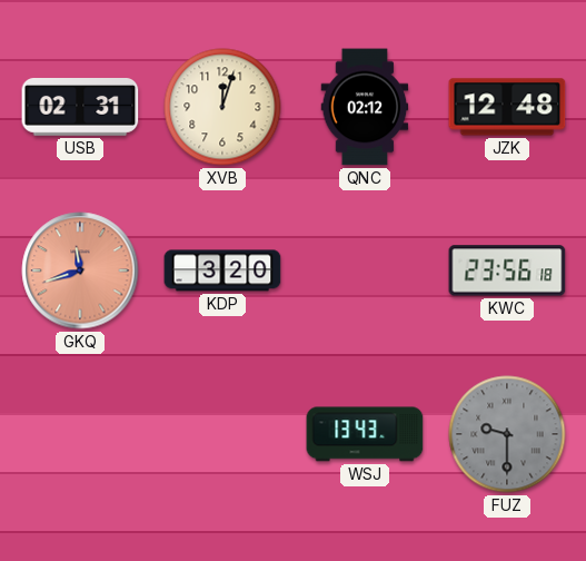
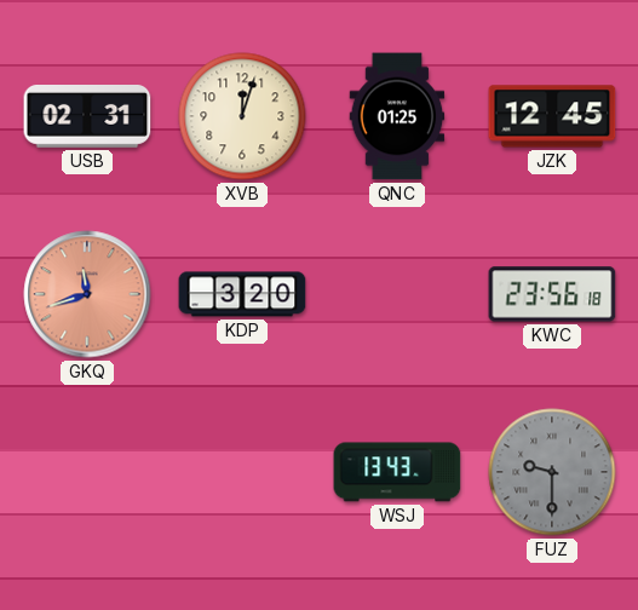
QNC: 02:12 -> 01:25
JZK: 12:48 -> 12:45
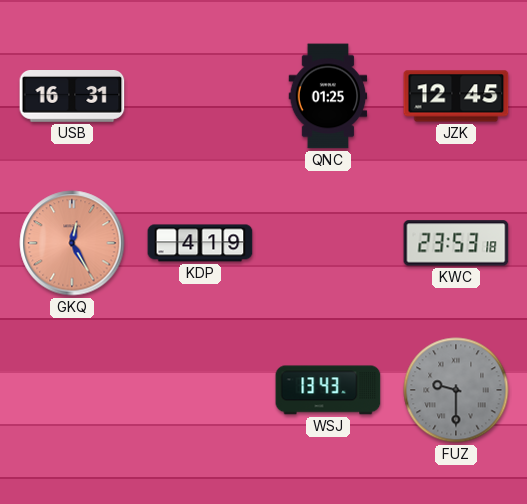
USB: 02:31 -> 16:31
XVB: 12:03 -> none
GKQ: 11:42 -> 12:25
KDP: 3:20 -> 4:19
KWC: 23:56 -> 23:53
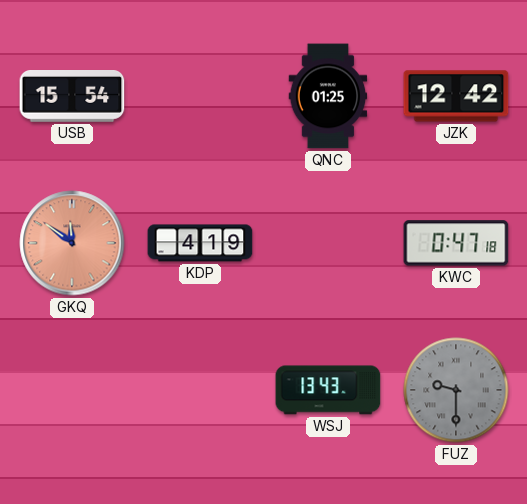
USB: 16:31 -> 15:54
JZK: 12:45 -> 12:42
GKQ: 12:25 -> 11:51
KWC: 23:53 -> 0:47
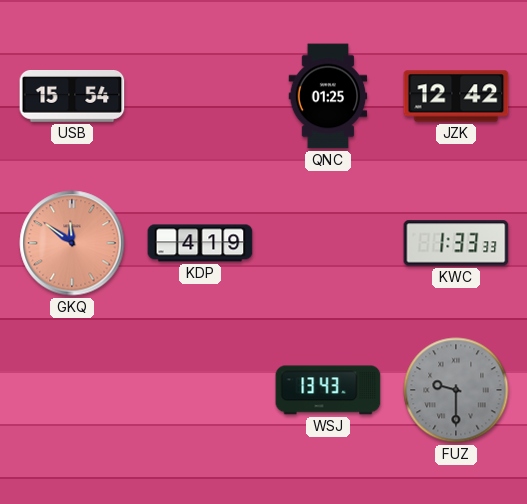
KWC: 0:47 -> 1:33
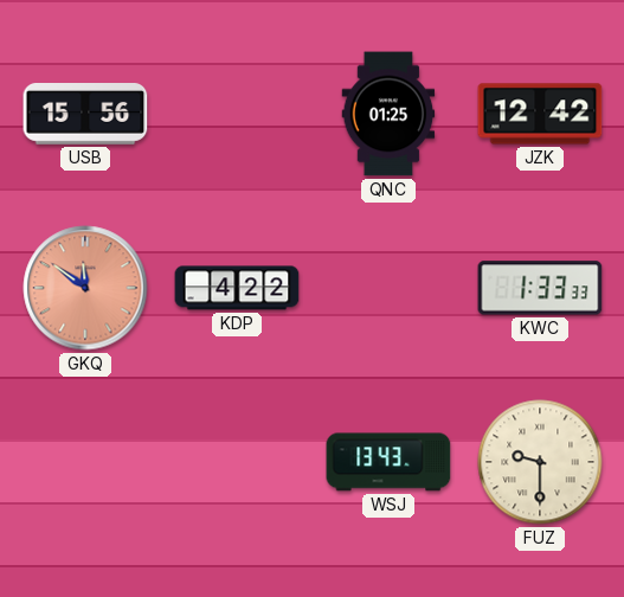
USB: 15:54 -> 15:56
KDP: 4:19 -> 4:22
FUZ dial: grey -> cream
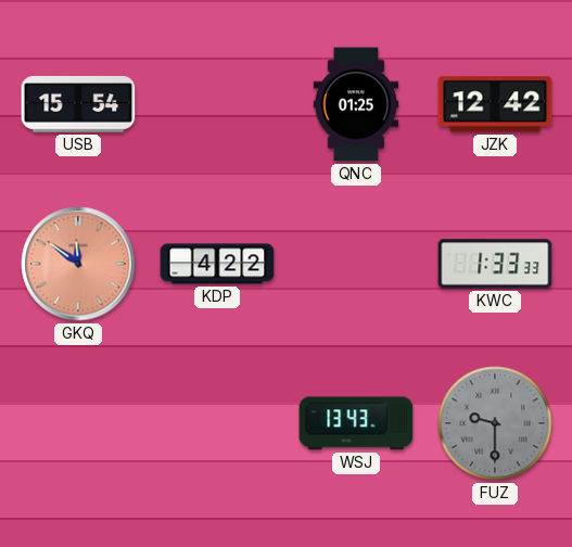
USB: 15:56 -> 15:54
FUZ dial: cream -> grey
